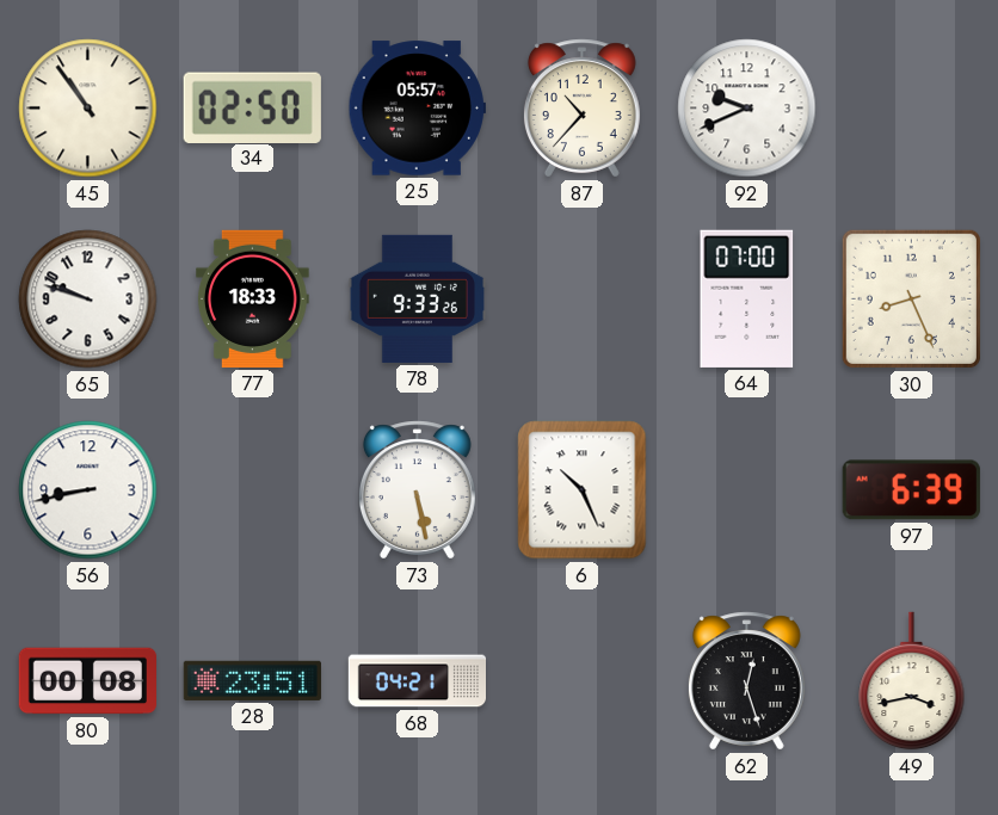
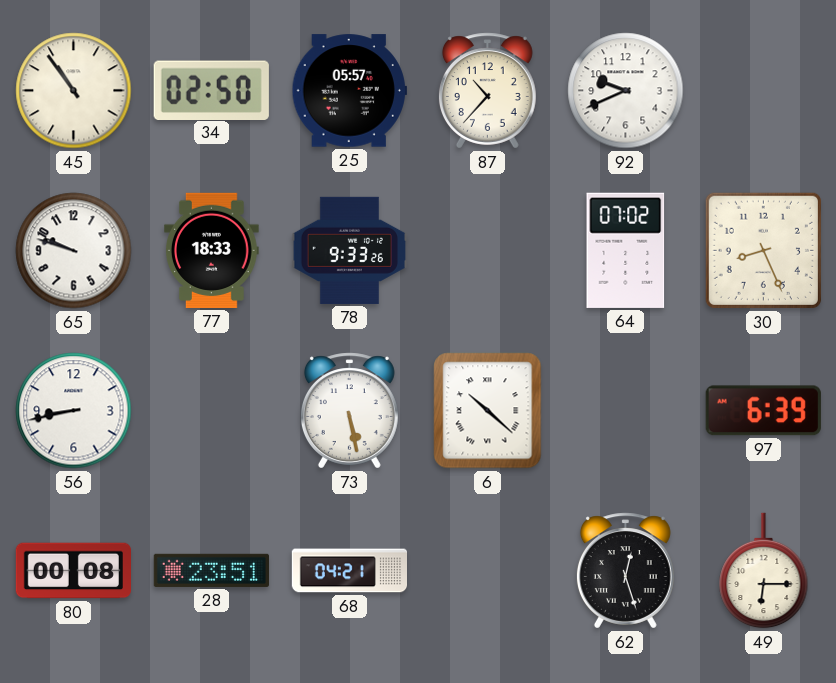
64: 07:00 -> 07:02
6: 10:26 -> 10:22
49: 3:43 -> 6:15
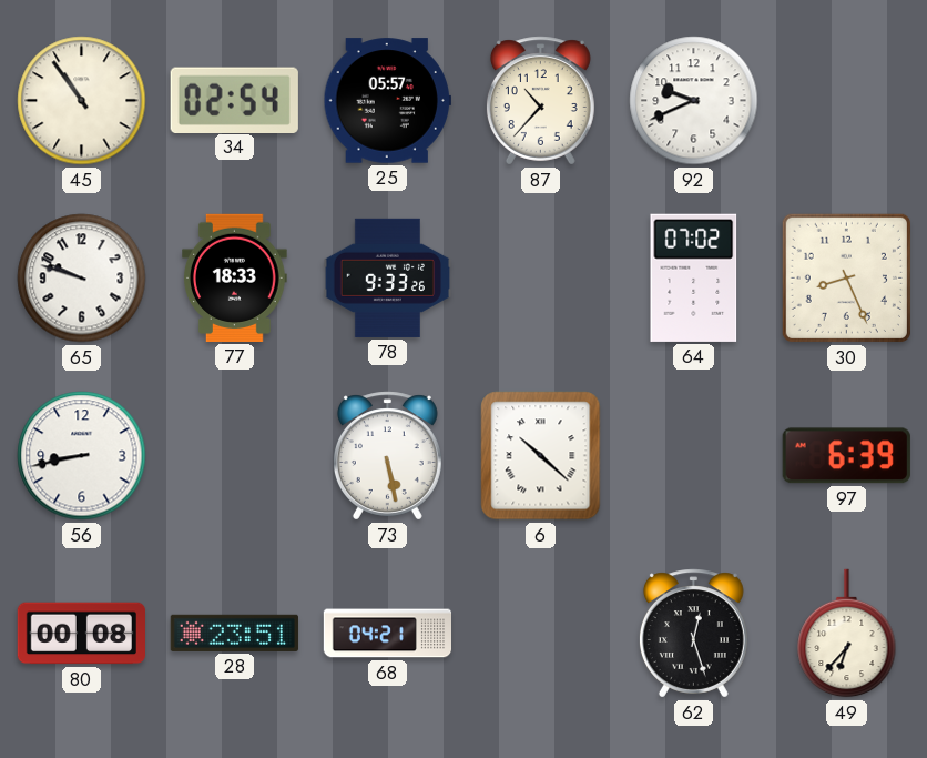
34: 02:50 -> 02:54
49: 6:15 -> 6:37
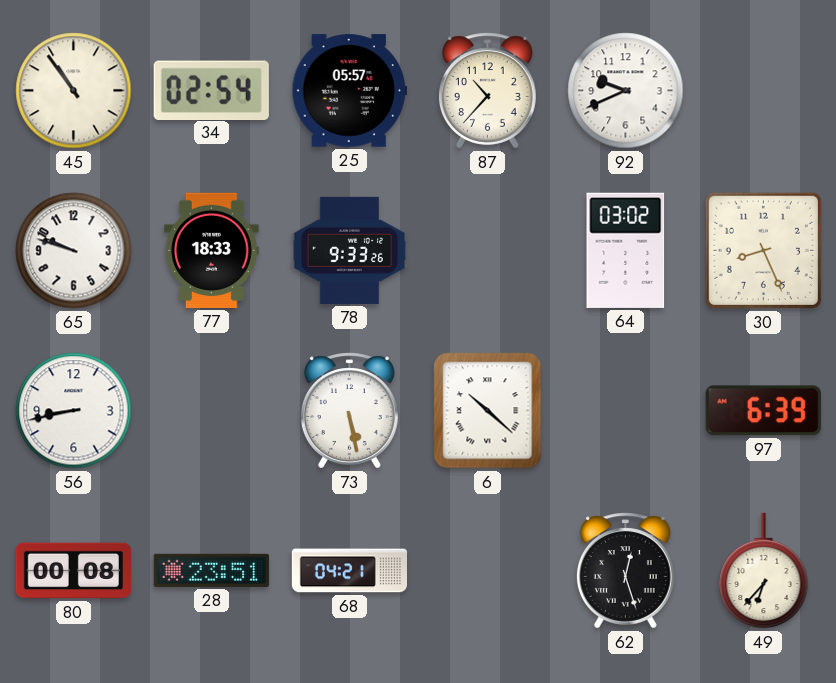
64: 07:02 -> 03:02
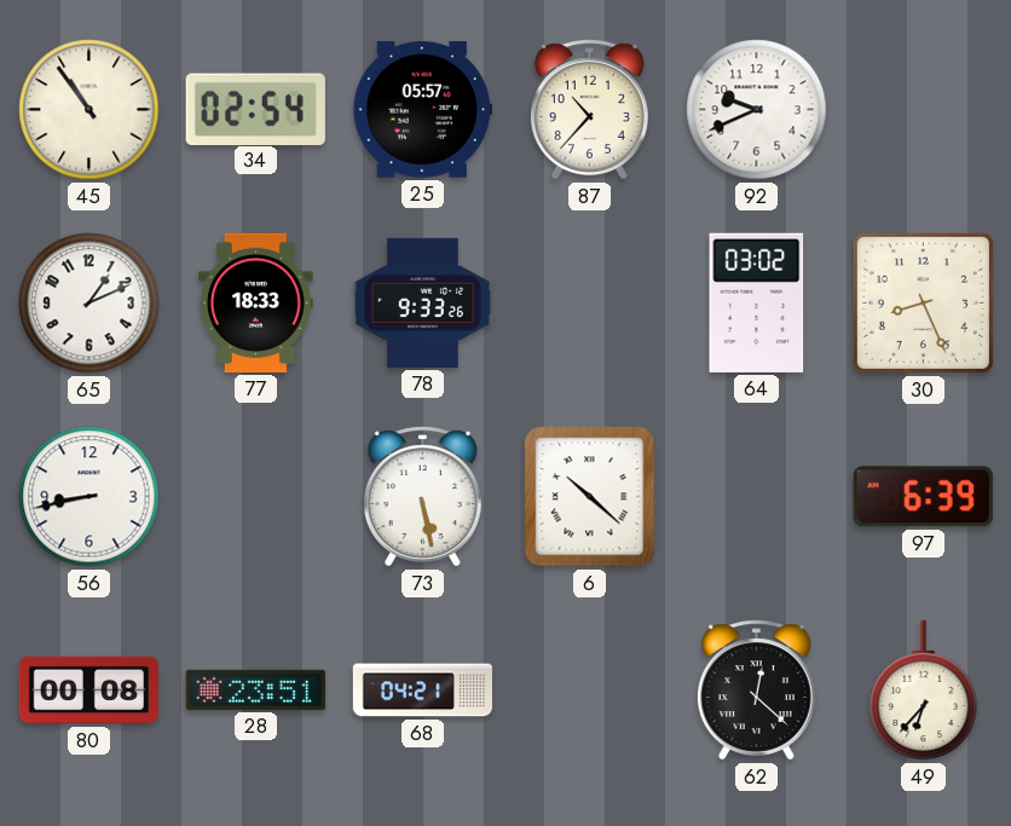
65: 9:48 -> 1:11
62: 12:27 -> 12:22
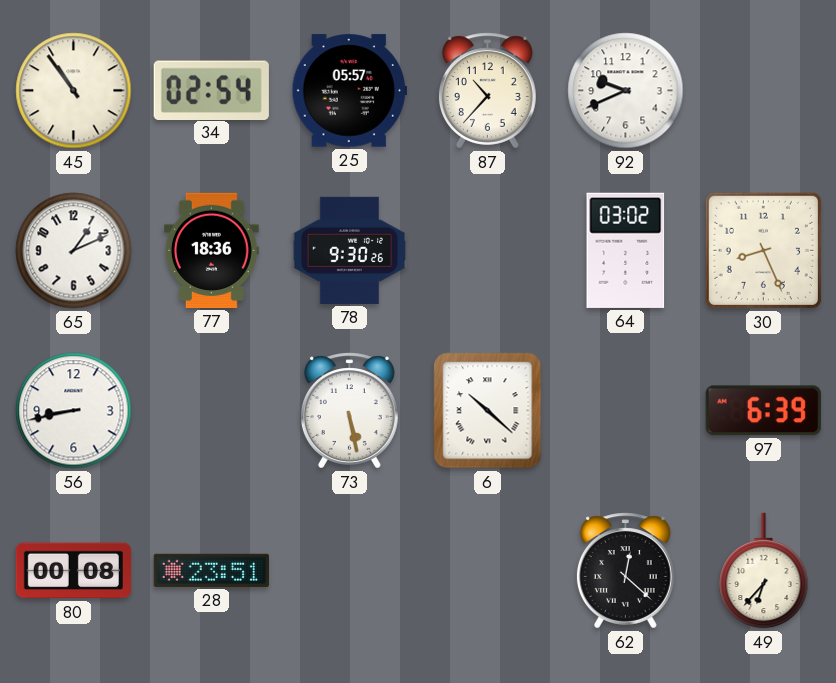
77: 18:33 -> 18:36
78: 9:33 -> 9:30
68: 04:21 -> none
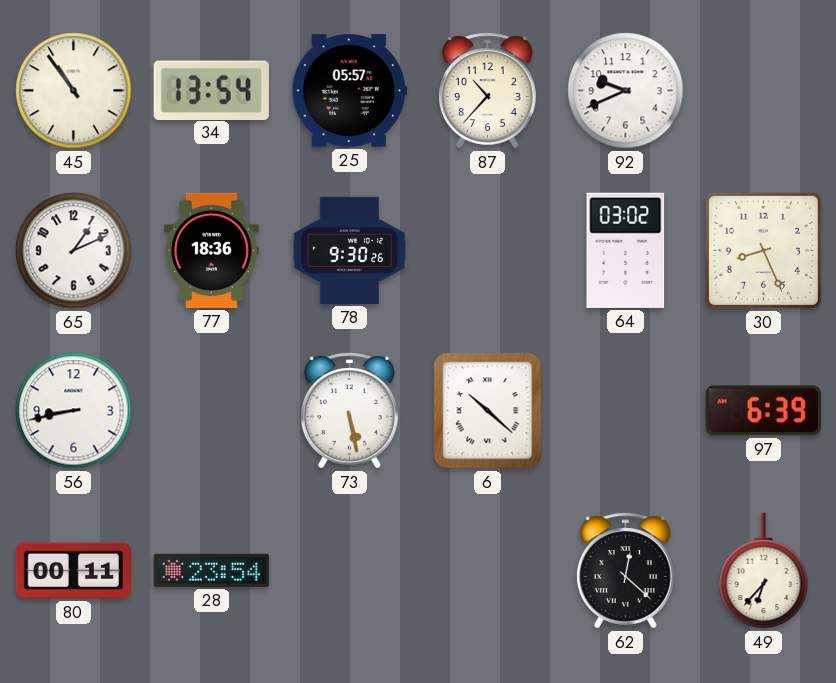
34: 02:54 -> 13:54
80: 00:08 -> 00:11
28: 23:51 -> 23:54
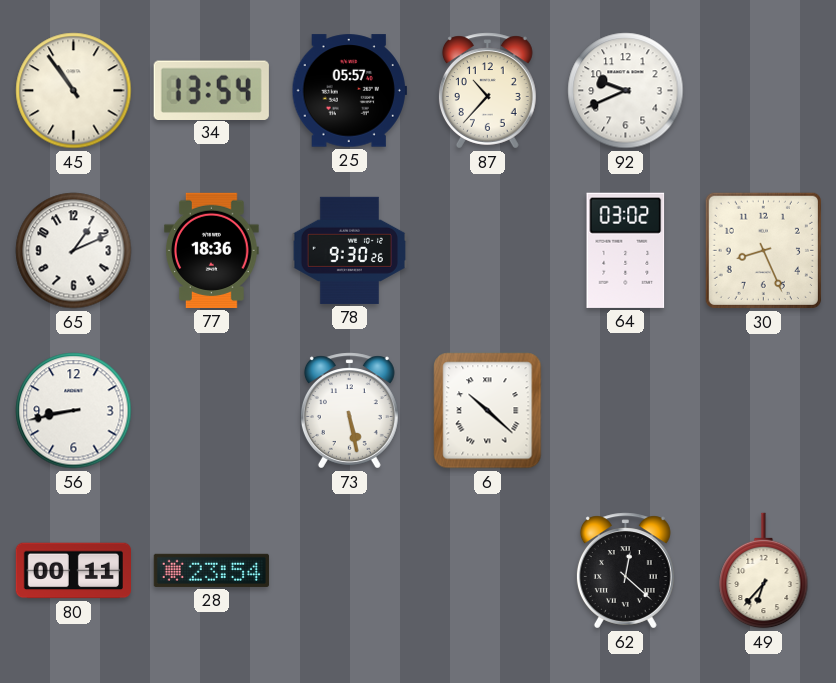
97: 6:39 -> none
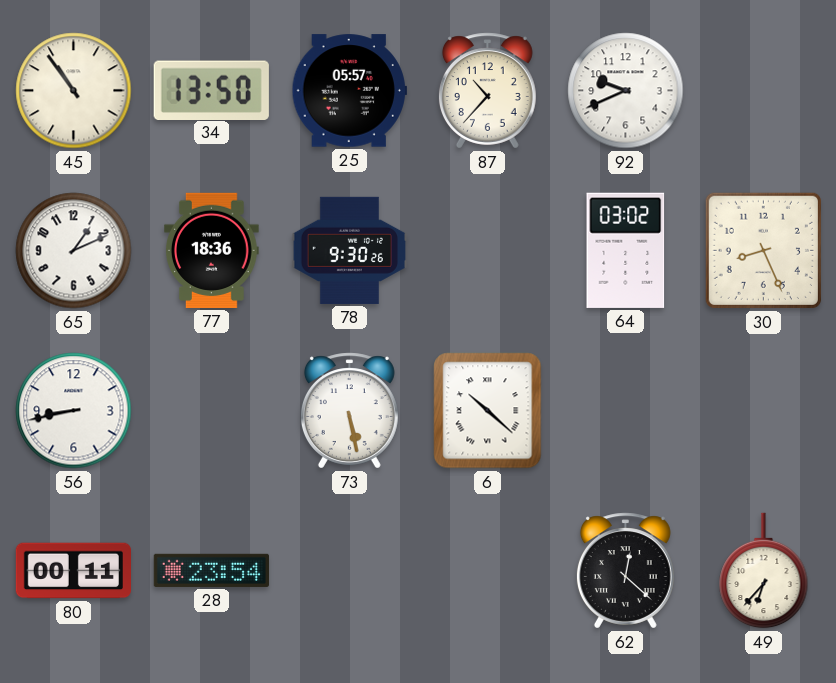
34: 13:54 -> 13:50
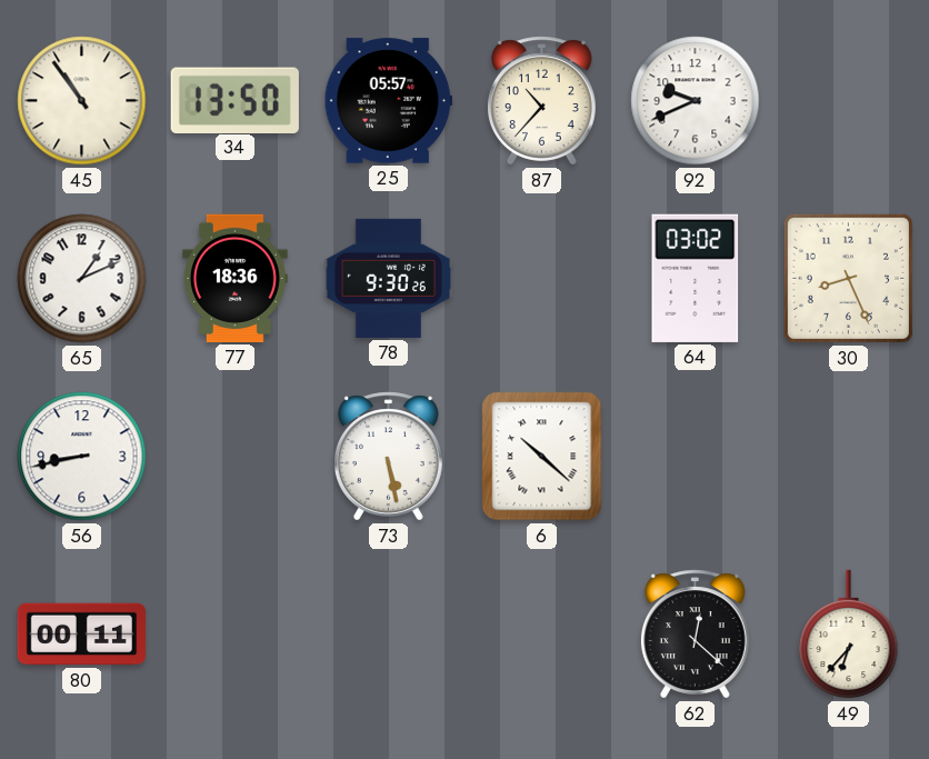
28: 23:54 -> none
